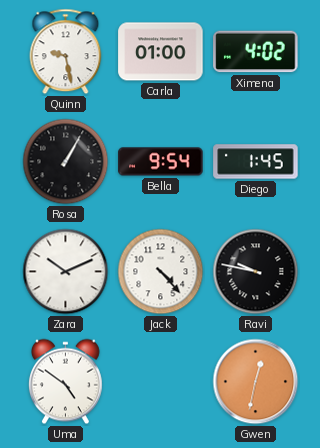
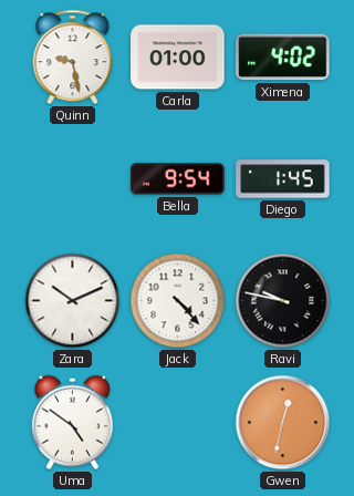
Rosa: 1:05 -> none
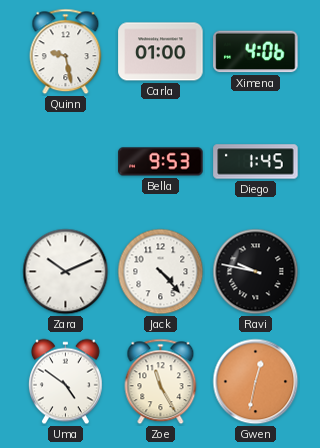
Ximena: 4:02 -> 4:06
Bella: 9:54 -> 9:53
Zoe: none -> 11:25
